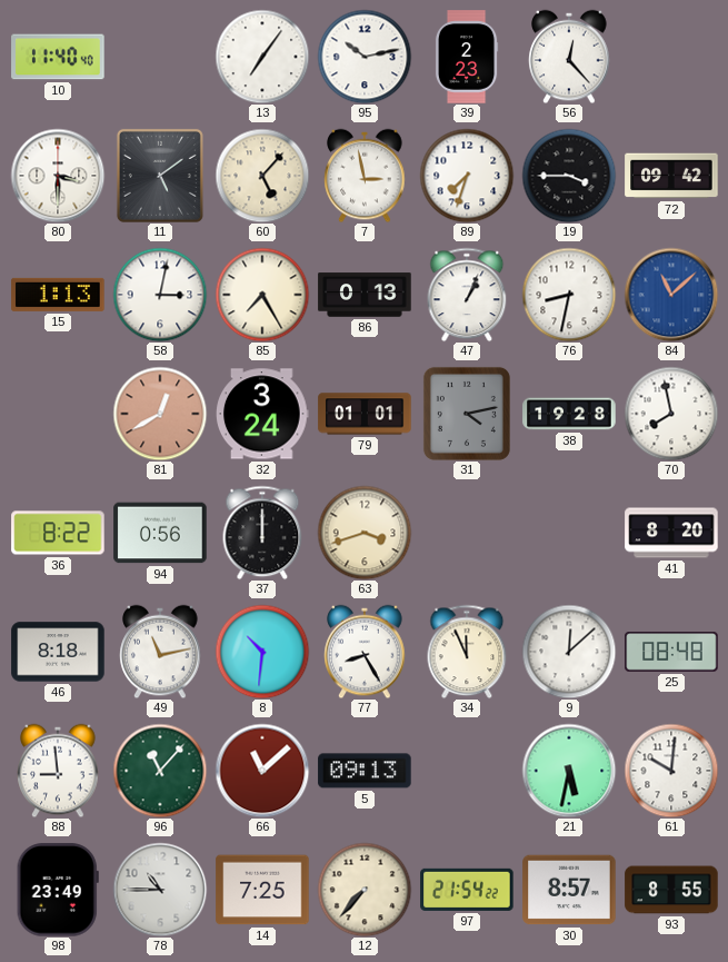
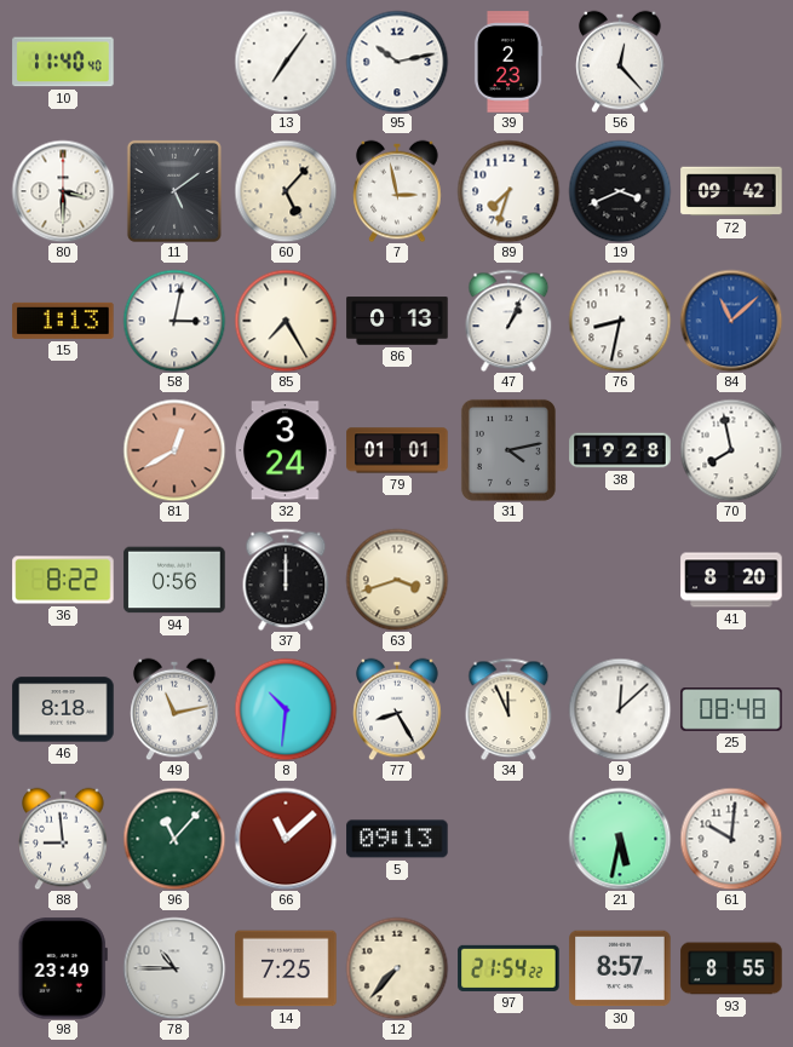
19: 3:45 -> 3:41
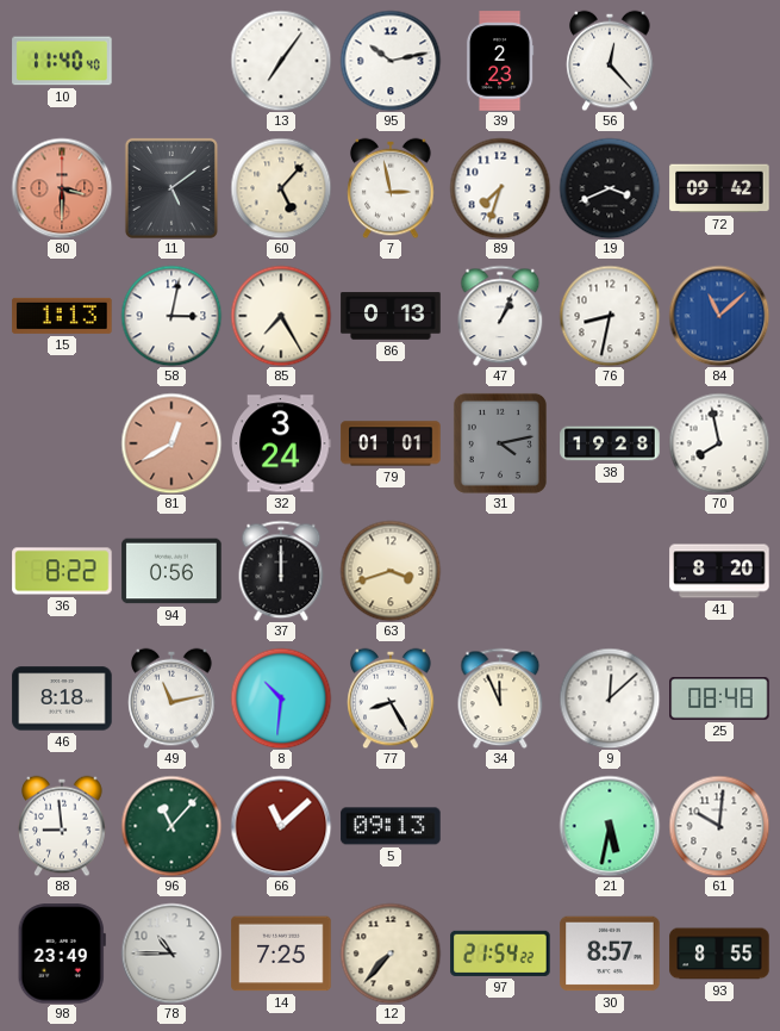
80 dial: white -> salmon
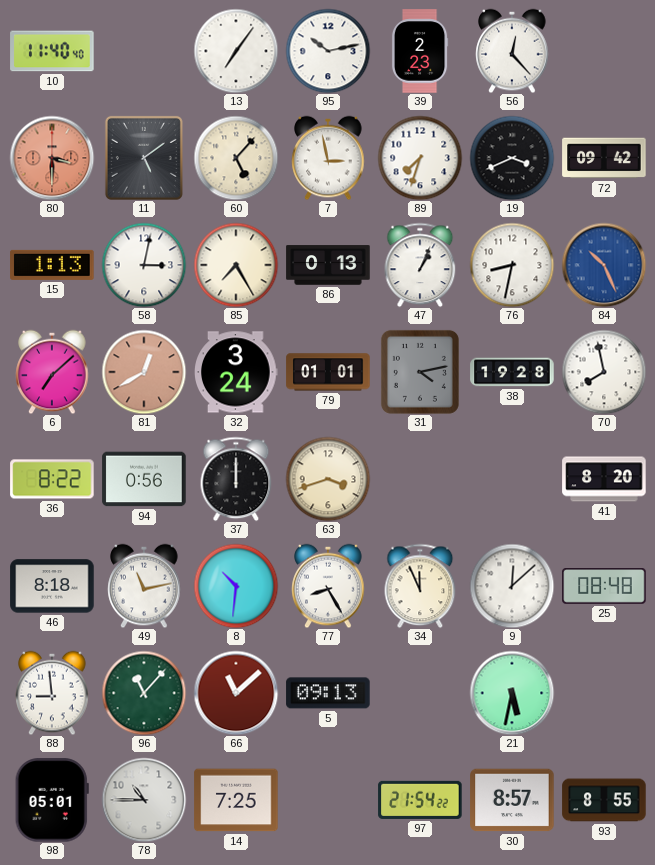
84: 11:08 -> 10:26
6: none -> 7:08
61: 10:01 -> none
98: 23:49 -> 05:01
12: 7:37 -> none
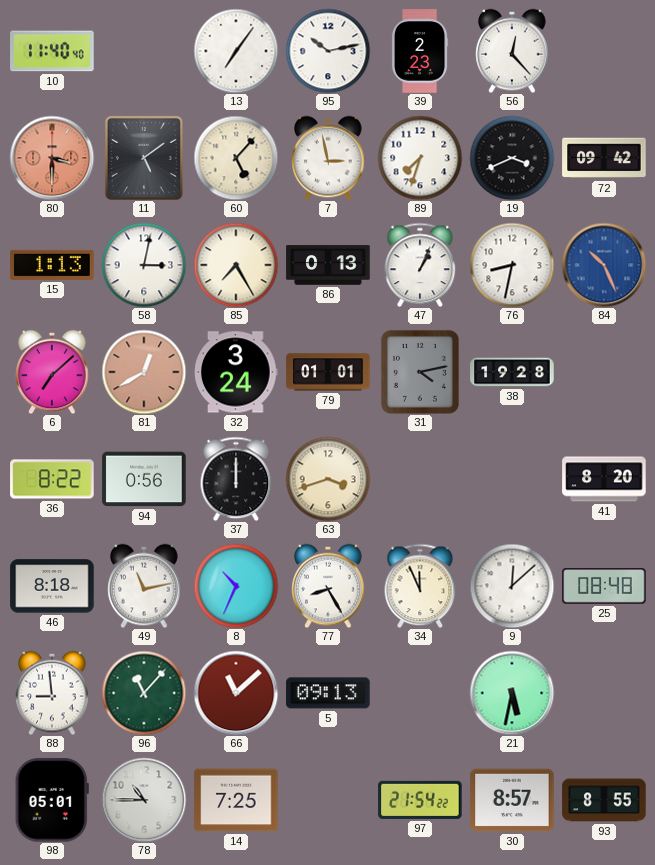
70: 7:58 -> none
8: 10:31 -> 10:34
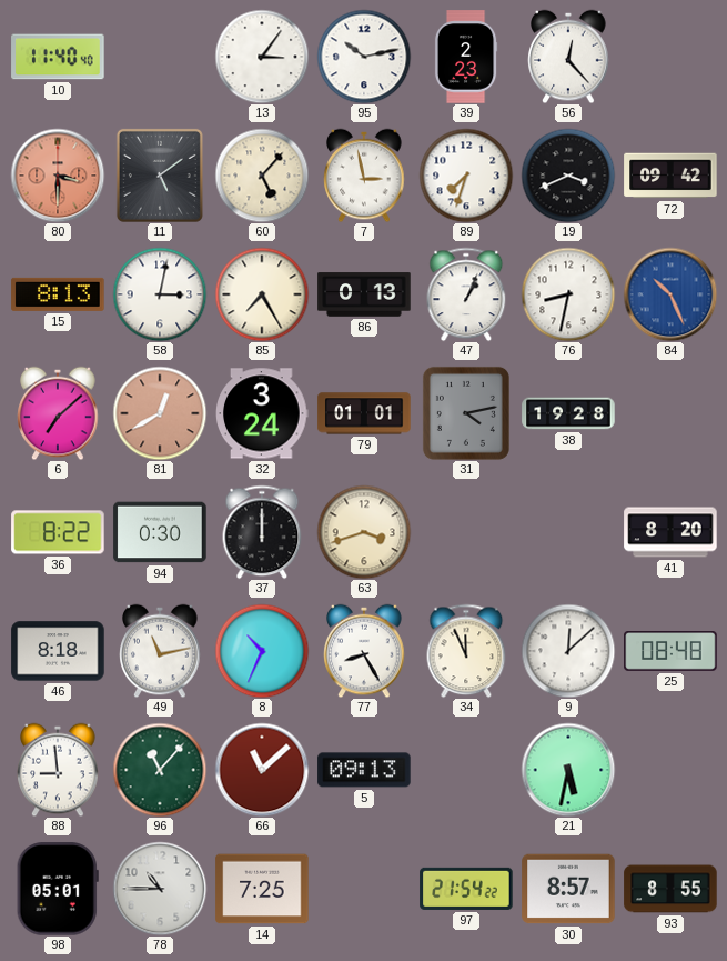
13: 7:06 -> 3:06
15: 1:13 -> 8:13
94: 0:56 -> 0:30
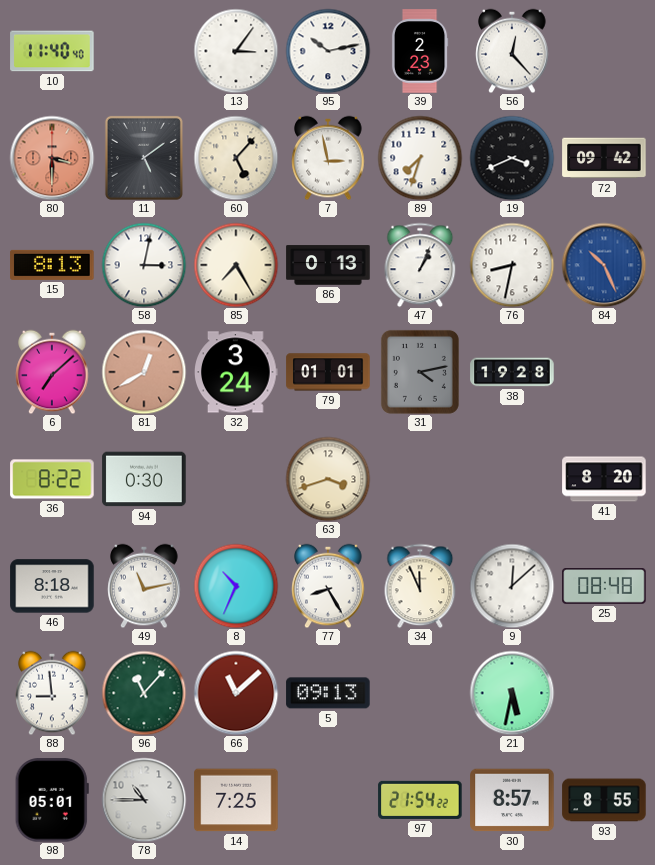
37: 12:00 -> none
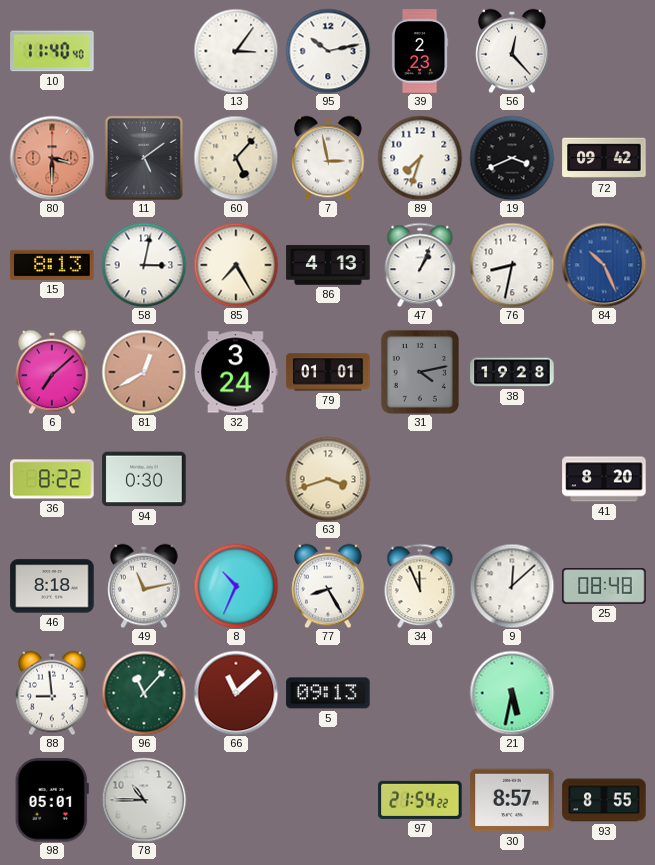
86: 0:13 -> 4:13
14: 7:25 -> none
